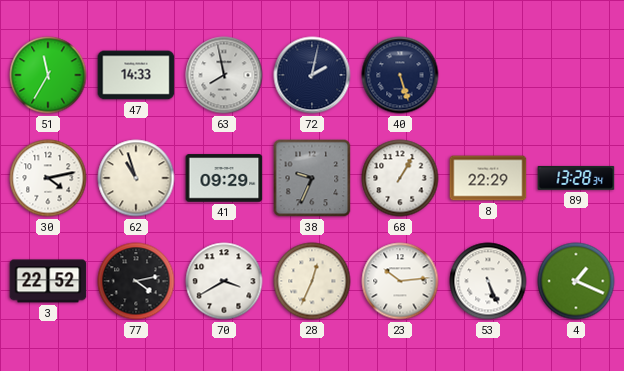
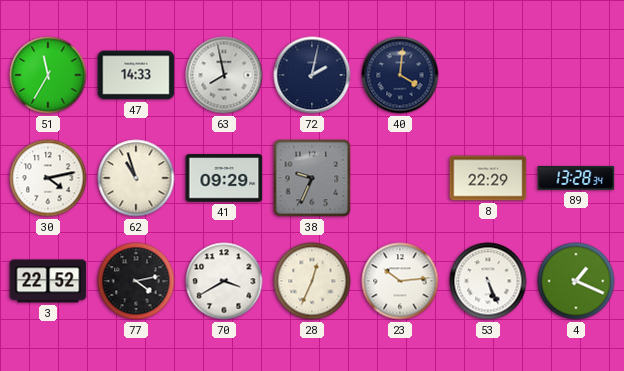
40: 5:27 -> 4:01
68: 1:05 -> none
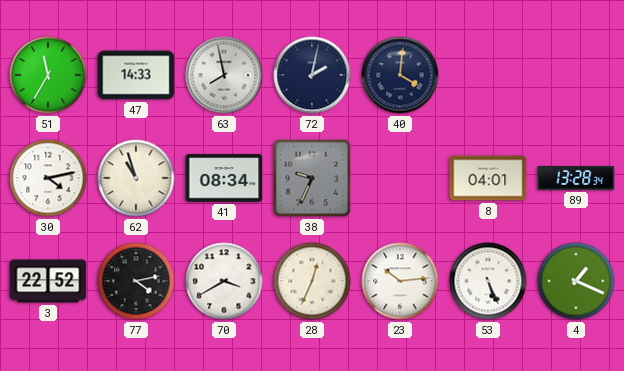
41: 09:29 -> 08:34
8: 22:29 -> 04:01
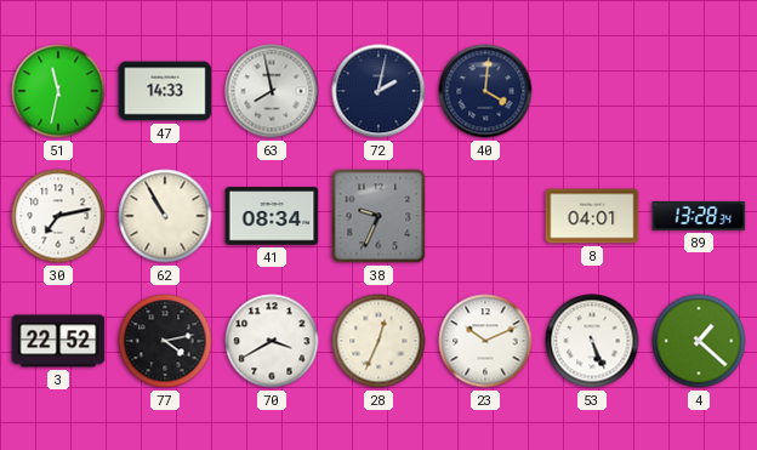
51: 11:35 -> 11:32
30: 4:13 -> 7:13
62: 10:57 -> 10:55
23: 10:14 -> 10:11
4: 1:19 -> 1:22
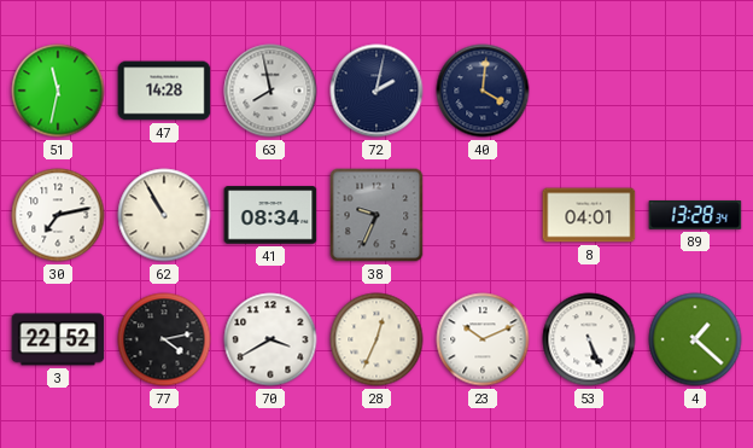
47: 14:33 -> 14:28
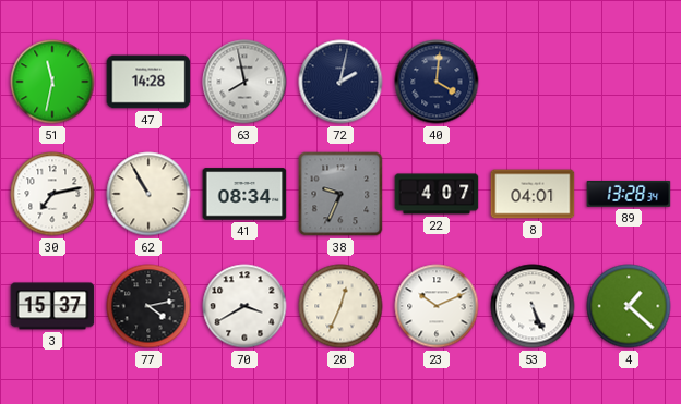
22: none -> 4:07
3: 22:52 -> 15:37
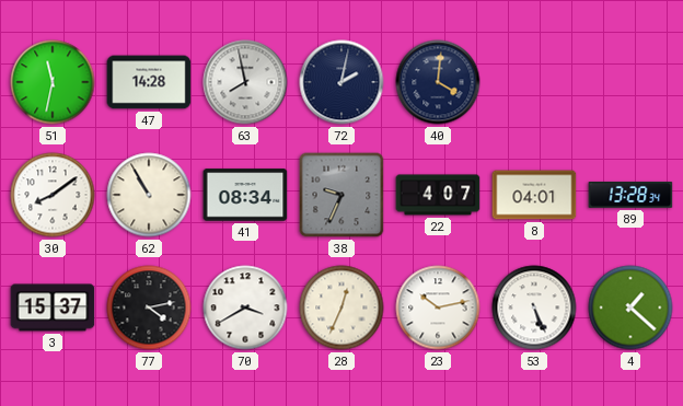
30: 7:13 -> 8:09
23: 10:11 -> 10:13
